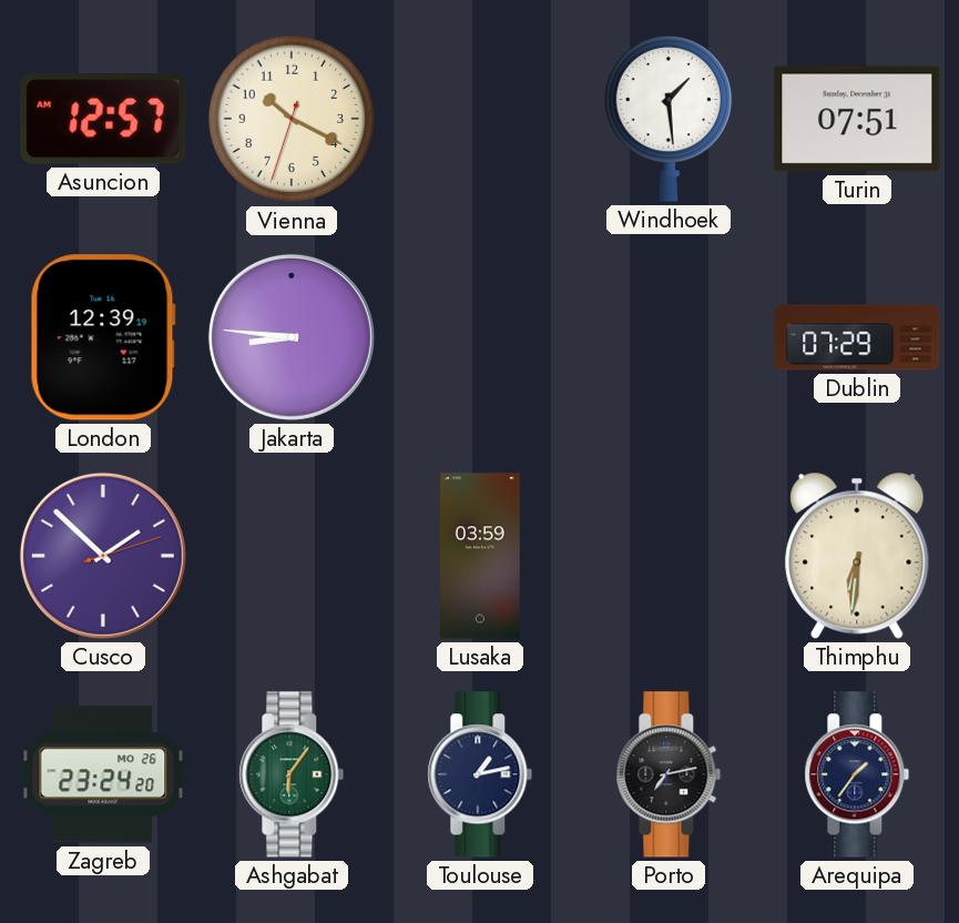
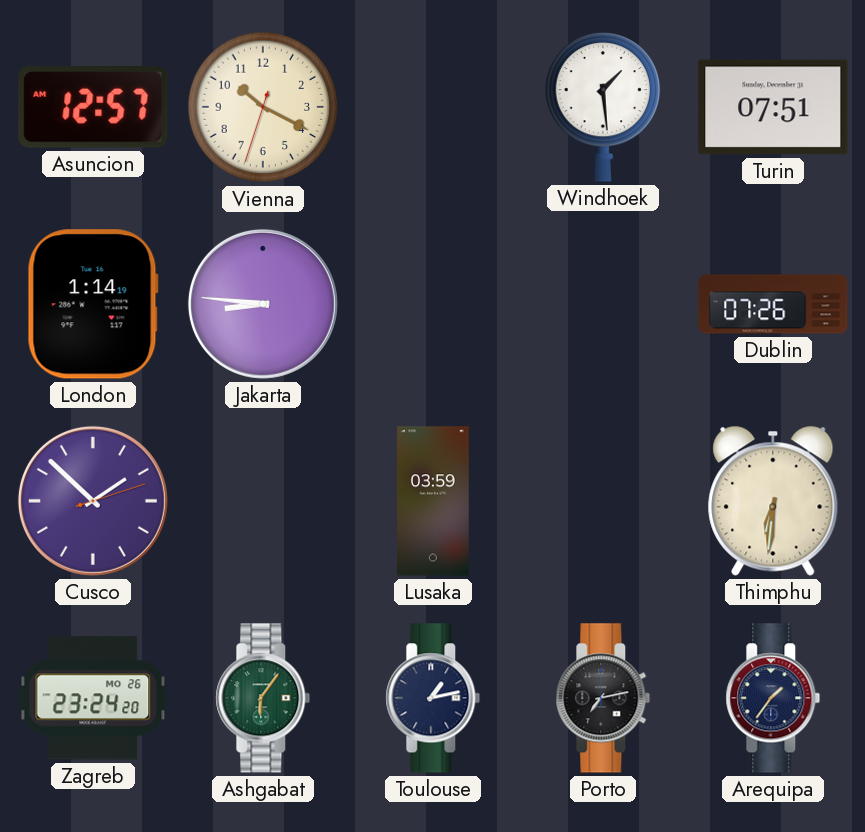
London: 12:39 -> 1:14
Dublin: 07:29 -> 07:26
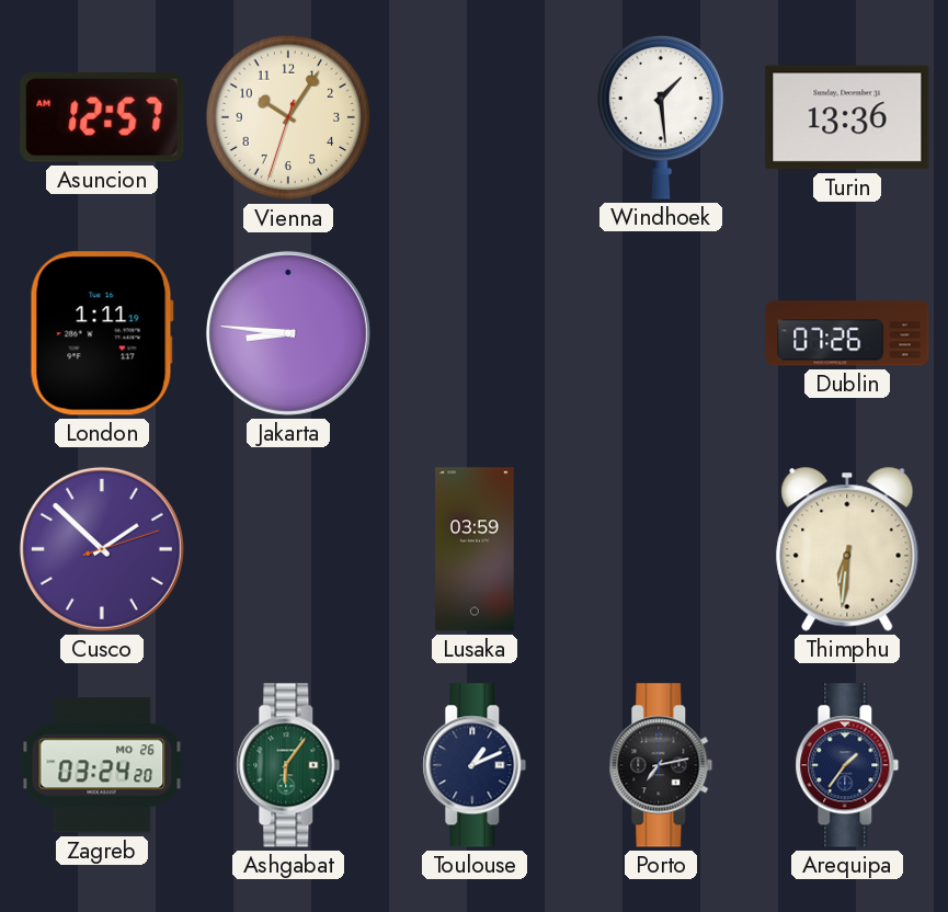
Vienna: 10:19 -> 10:05
Turin: 07:51 -> 13:36
London: 1:14 -> 1:11
Zagreb: 23:24 -> 03:24
Toulouse: 1:13 -> 1:11
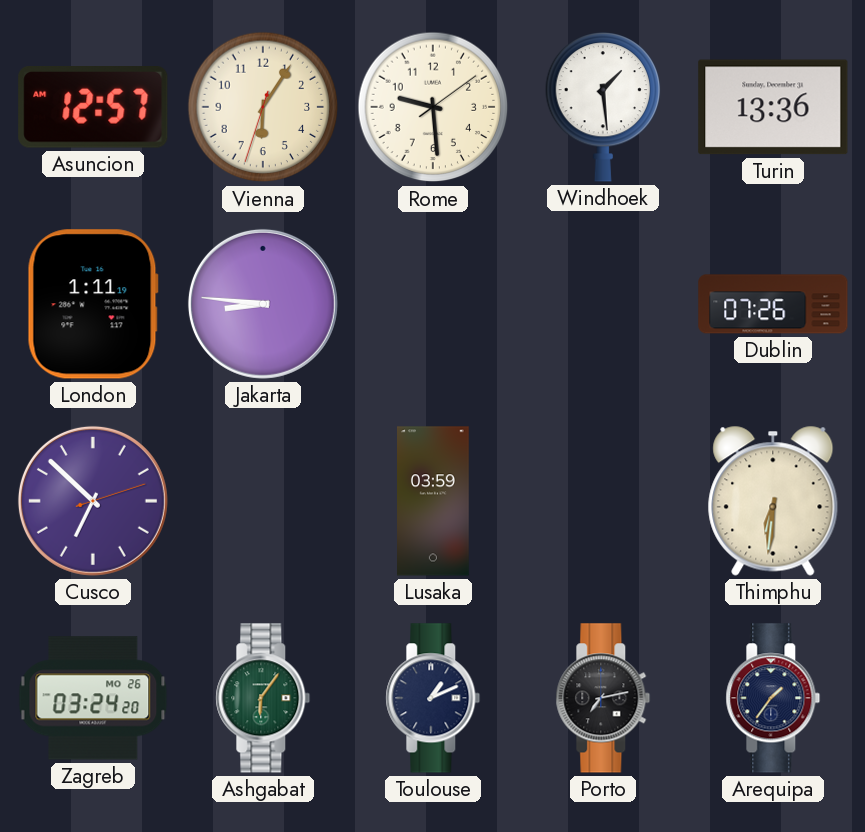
Vienna: 10:05 -> 6:05
Rome: none -> 9:29
Cusco: 1:52 -> 6:52
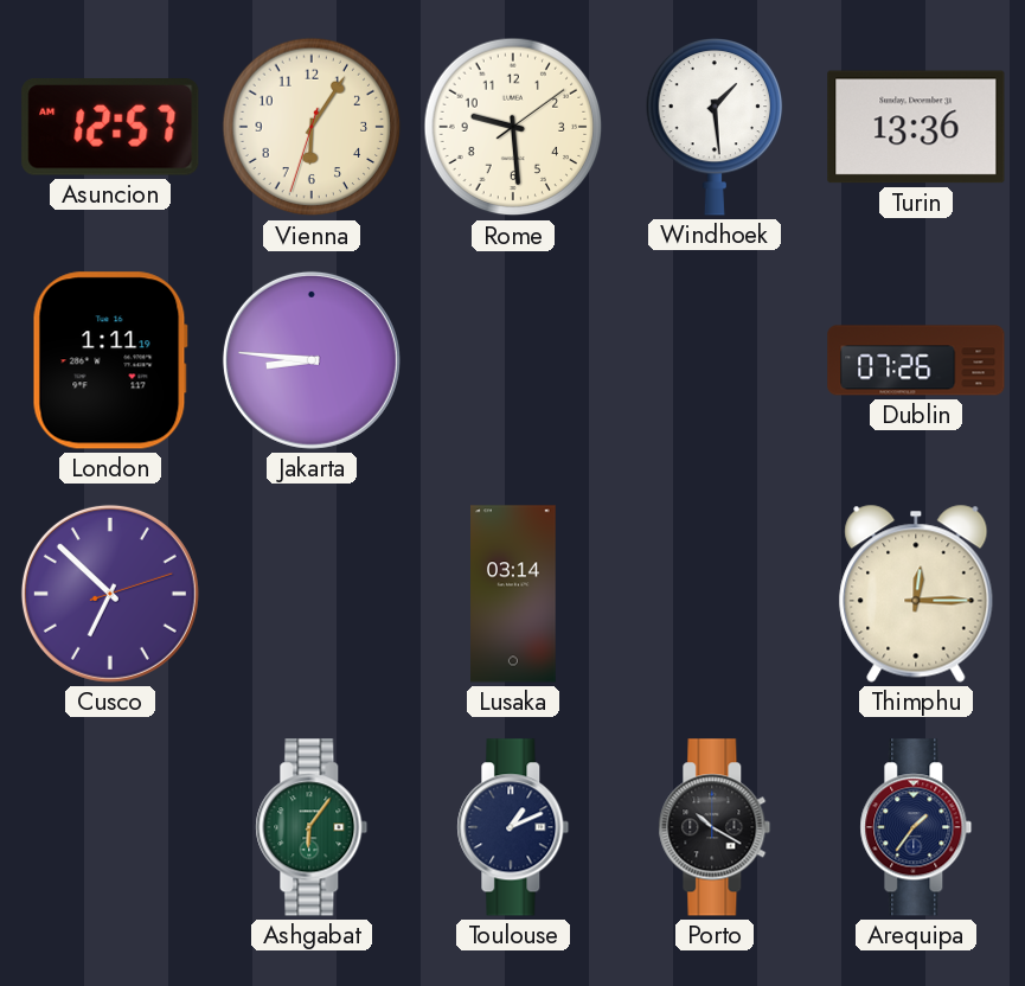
Lusaka: 03:59 -> 03:14
Thimphu: 6:31 -> 12:15
Zagreb: 03:24 -> none
Porto: 7:13 -> 10:20
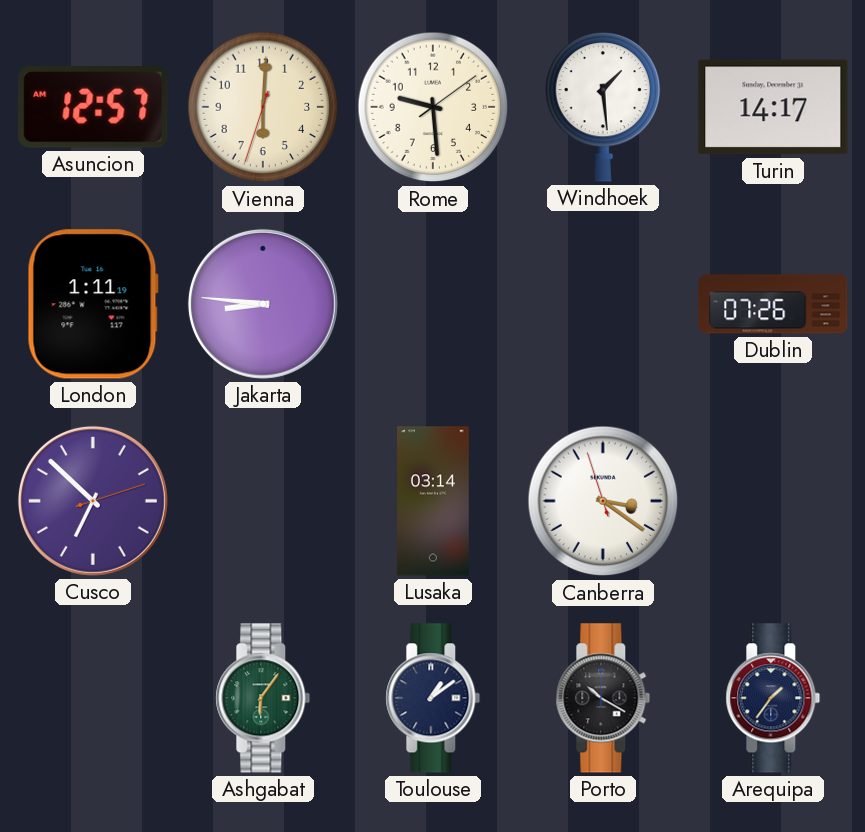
Vienna: 6:05 -> 6:00
Turin: 13:36 -> 14:17
Canberra: none -> 3:20
Thimphu: 12:15 -> none
Toulouse: 1:11 -> 1:09
